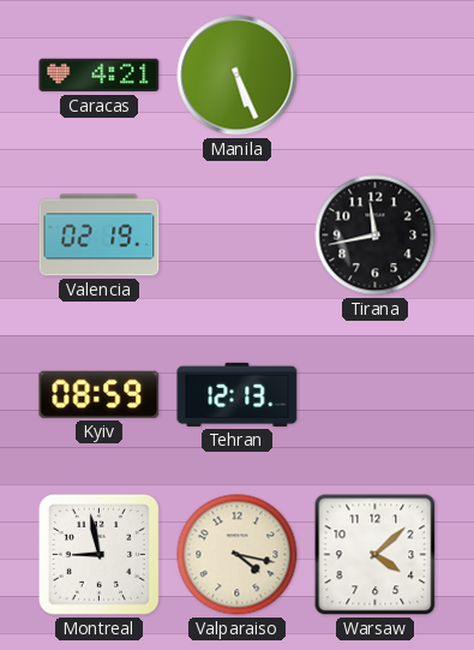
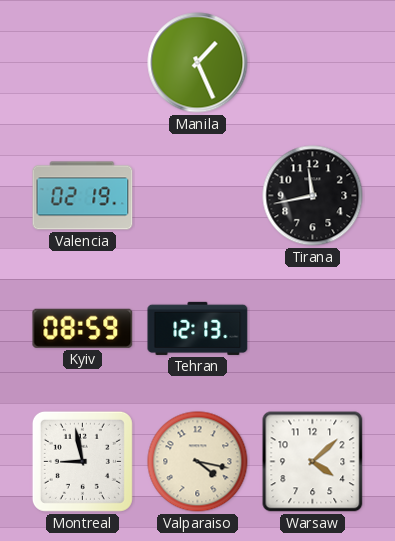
Caracas: 4:21 -> none
Manila: 5:26 -> 1:26
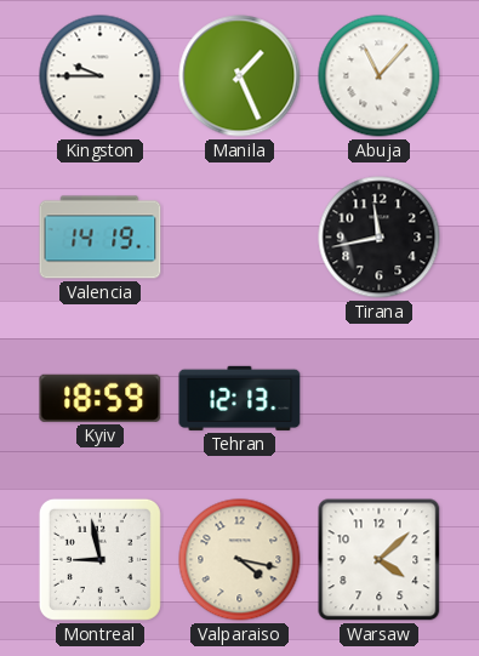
Kingston: none -> 9:45
Abuja: none -> 11:07
Valencia: 02:19 -> 14:19
Kyiv: 08:59 -> 18:59
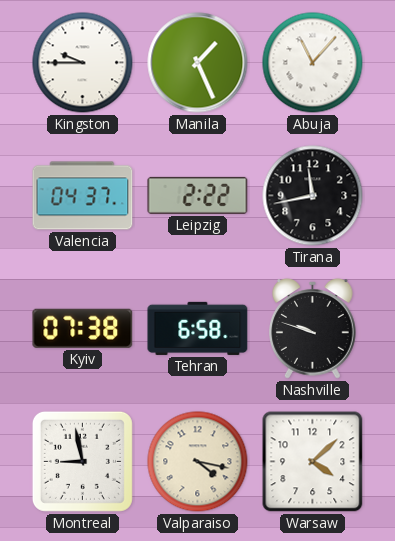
Valencia: 14:19 -> 04:37
Leipzig: none -> 2:22
Kyiv: 18:59 -> 07:38
Tehran: 12:13 -> 6:58
Nashville: none -> 9:48
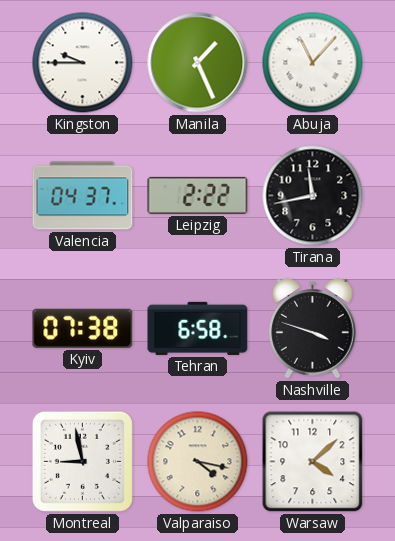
Nashville: 9:48 -> 3:48
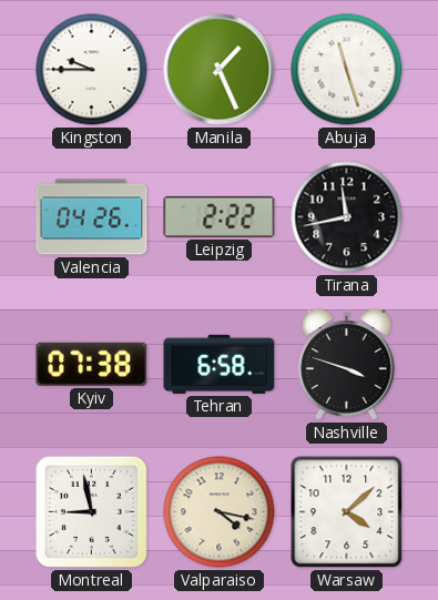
Abuja: 11:07 -> 11:27
Valencia: 04:37 -> 04:26
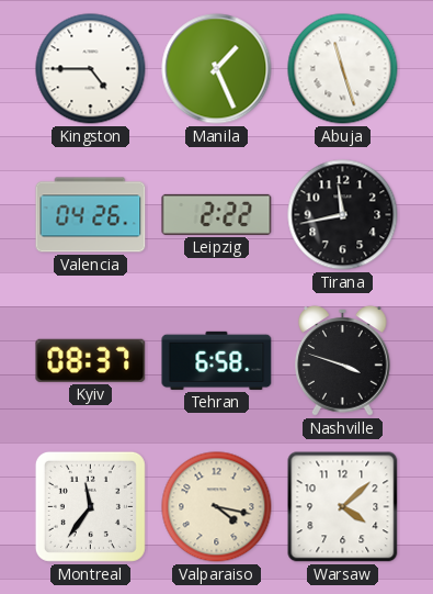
Kingston: 9:45 -> 4:45
Kyiv: 07:38 -> 08:37
Montreal: 8:58 -> 11:36
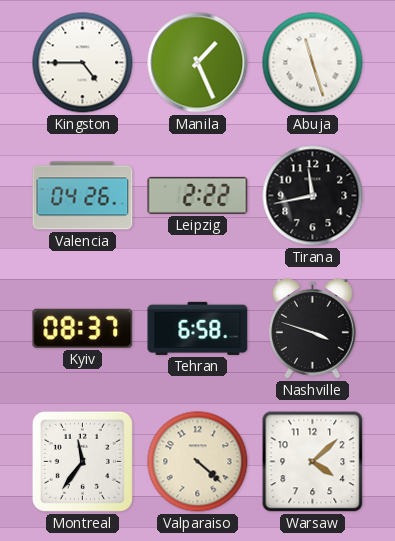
Valparaiso: 4:17 -> 4:22
